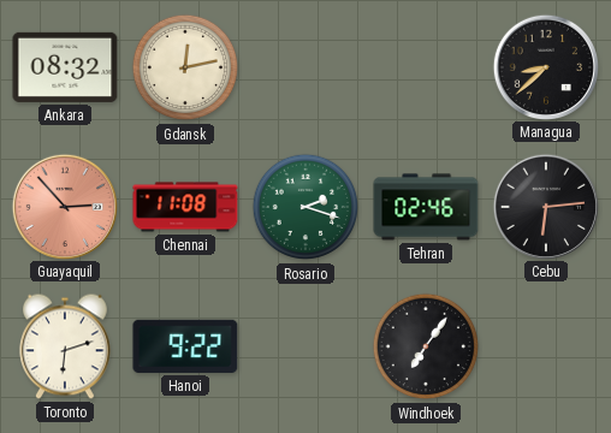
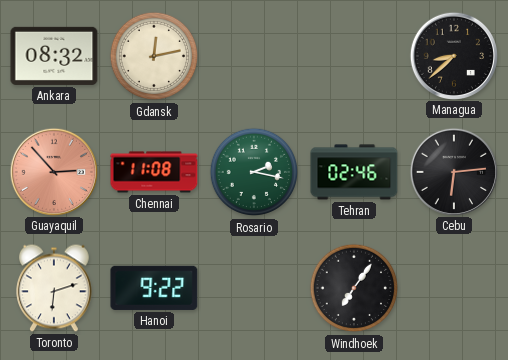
Rosario: 2:18 -> 2:17
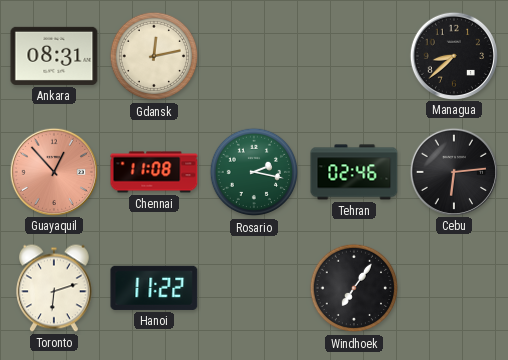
Ankara: 08:32 -> 08:31
Guayaquil: 2:53 -> 12:53
Hanoi: 9:22 -> 11:22
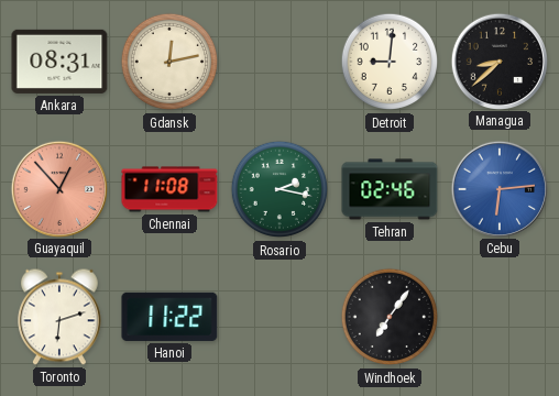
Detroit: none -> 9:01
Cebu dial: black -> blue
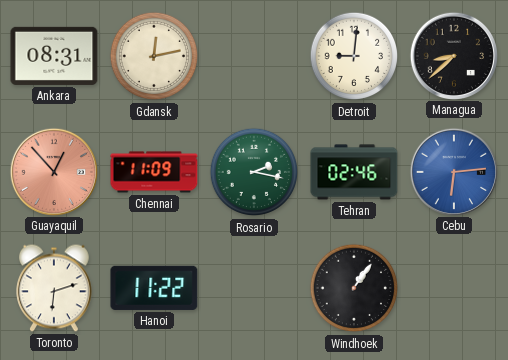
Chennai: 11:08 -> 11:09
Windhoek: 7:06 -> 1:06
